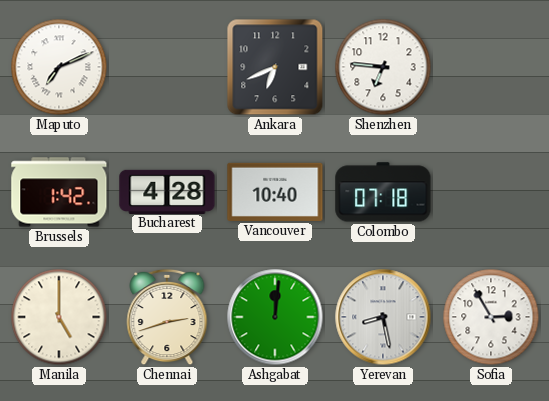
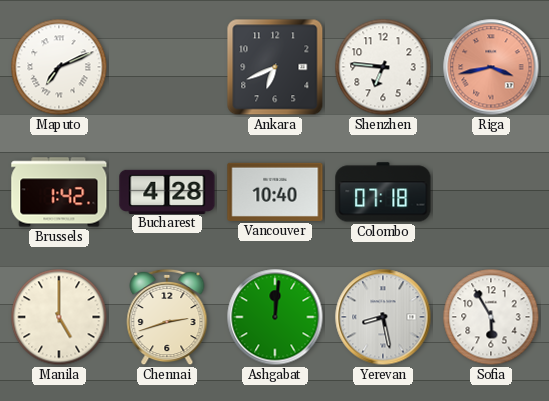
Riga: none -> 3:43
Sofia: 2:55 -> 5:55
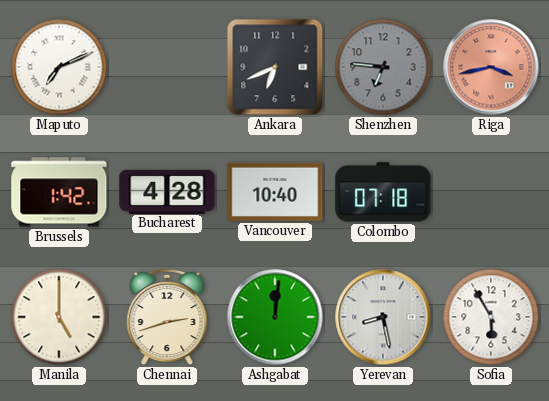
Shenzhen dial: white -> grey
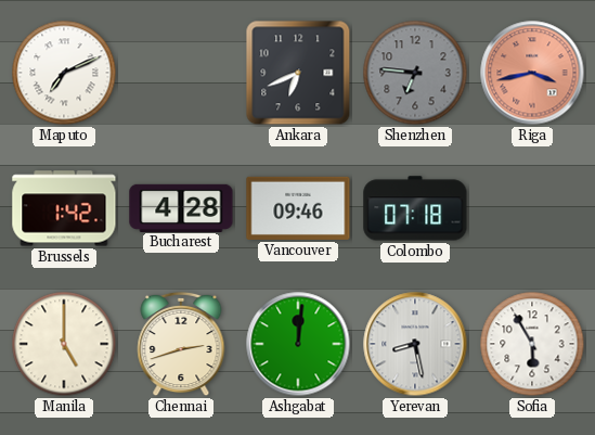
Vancouver: 10:40 -> 09:46
